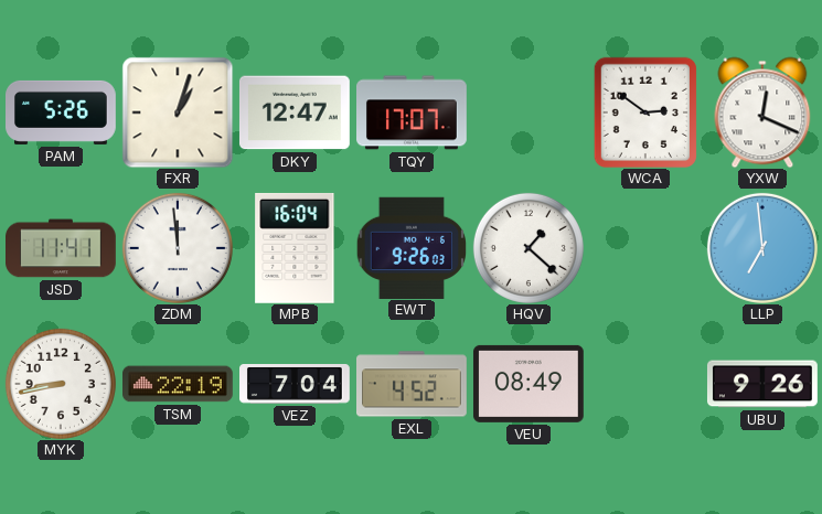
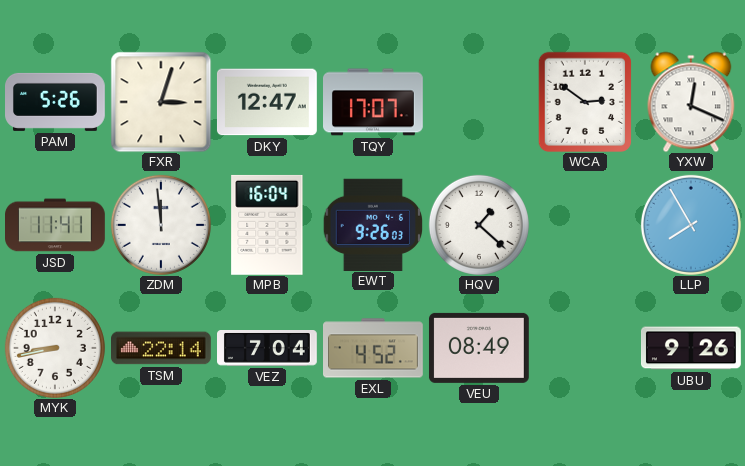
FXR: 1:03 -> 3:03
LLP: 6:59 -> 7:55
TSM: 22:19 -> 22:14
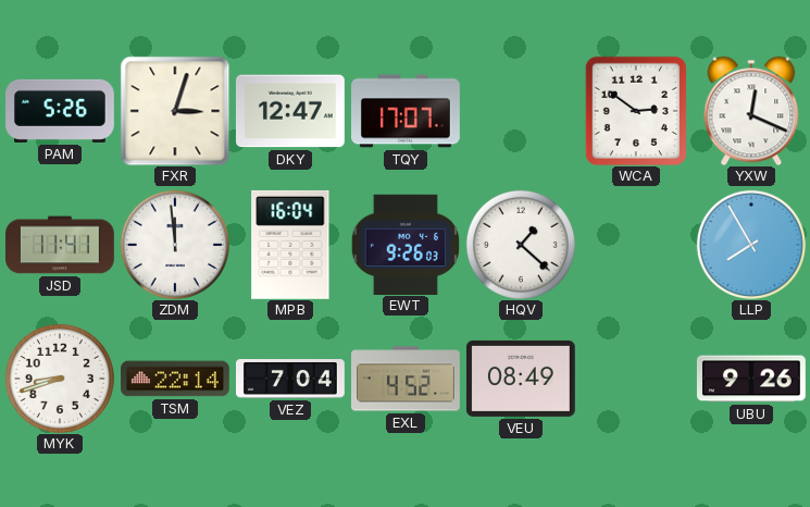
MYK: 8:43 -> 8:42
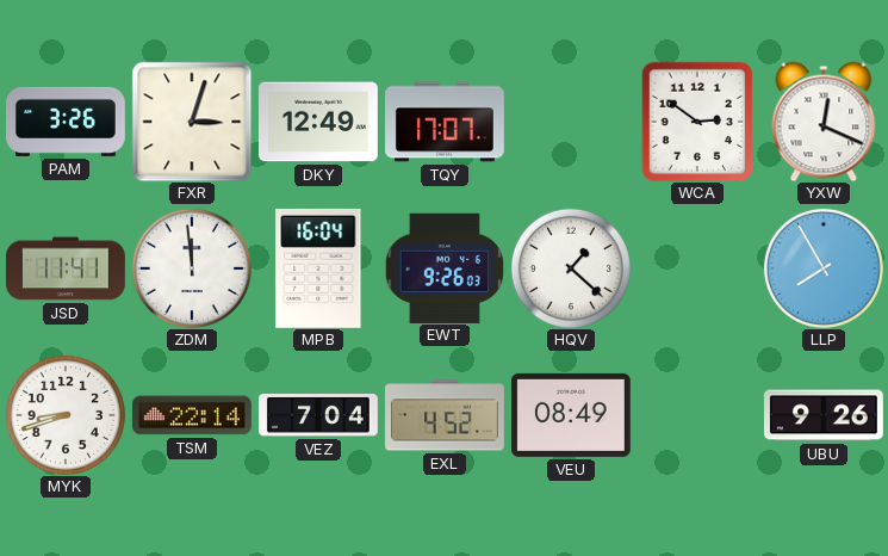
PAM: 5:26 -> 3:26
DKY: 12:47 -> 12:49
